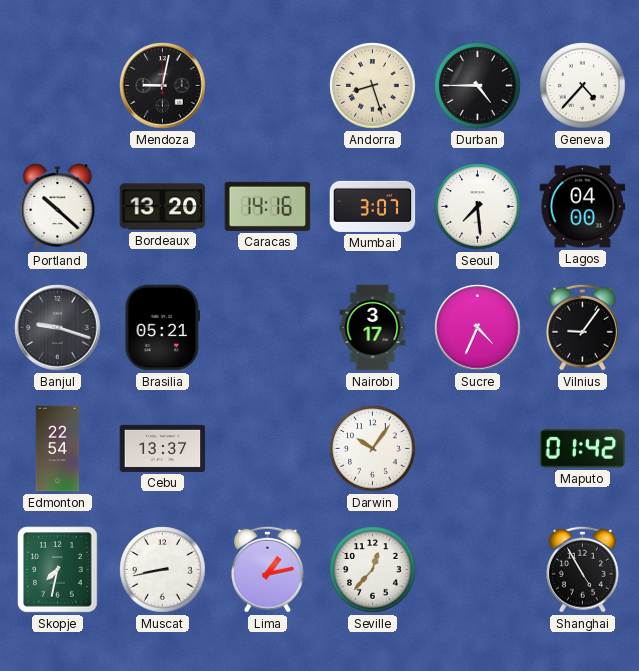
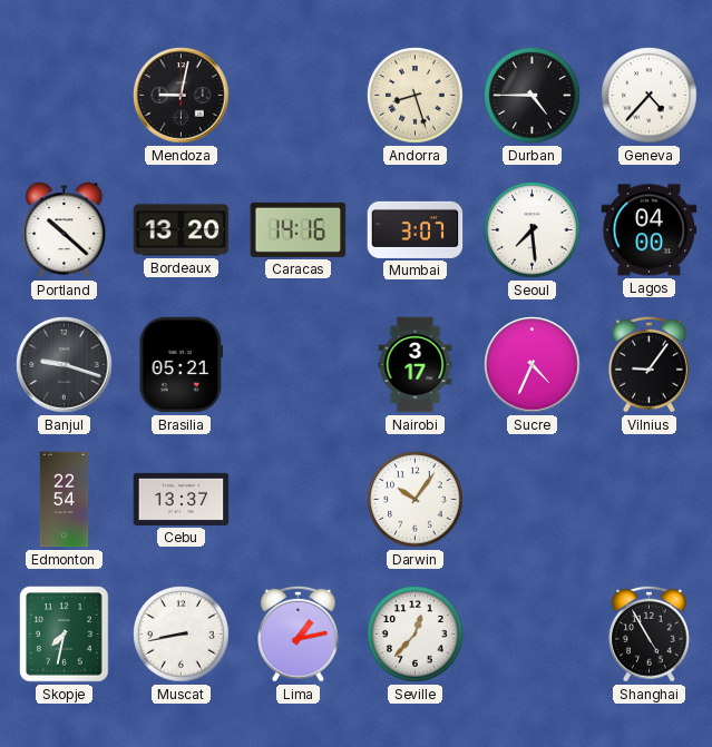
Maputo: 01:42 -> none
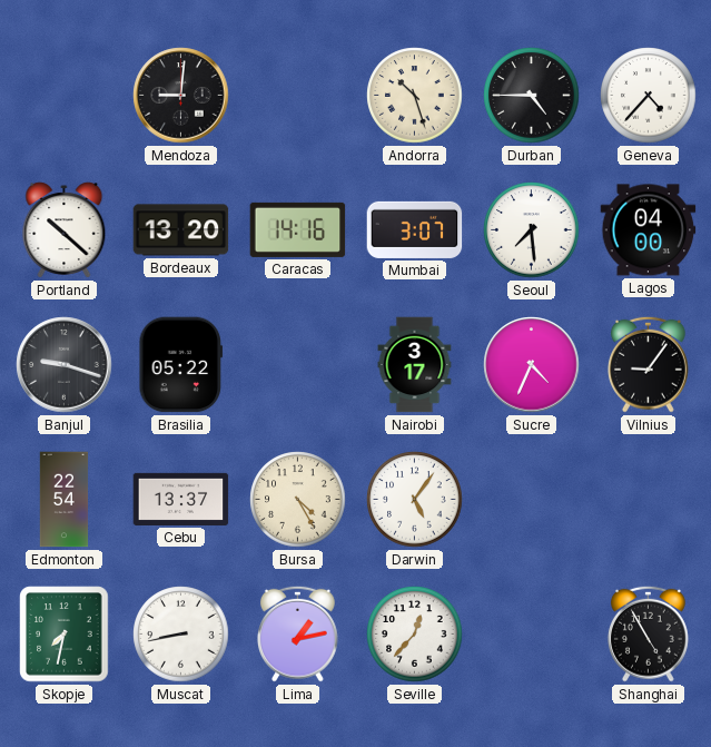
Mendoza: 9:02 -> 9:01
Andorra: 8:27 -> 10:27
Brasilia: 05:21 -> 05:22
Bursa: none -> 4:25
Darwin: 10:06 -> 5:06
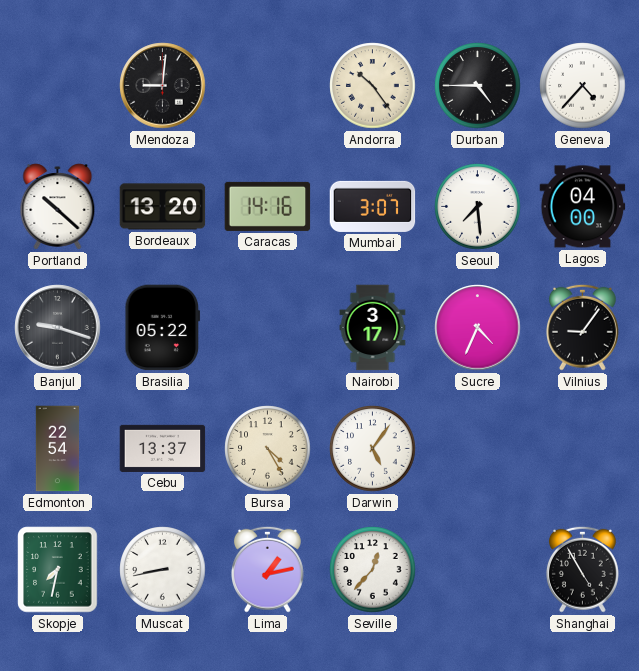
Andorra: 10:27 -> 10:24
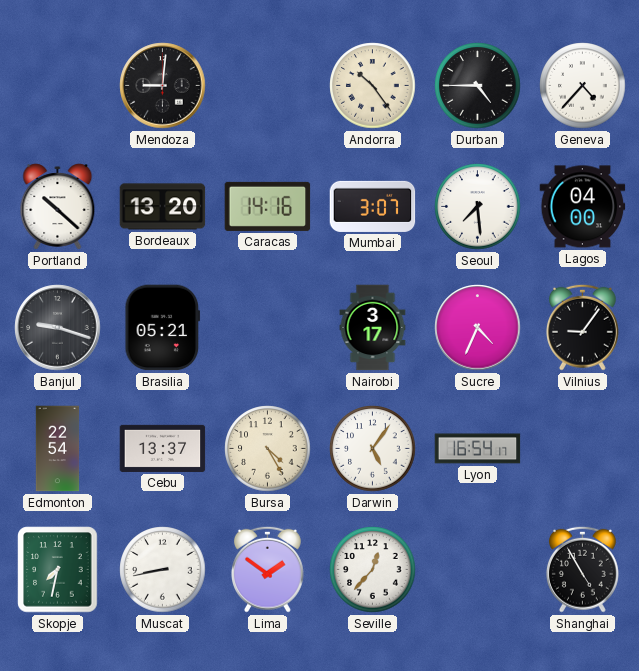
Brasilia: 05:22 -> 05:21
Lyon: none -> 16:54
Lima: 1:13 -> 1:51
